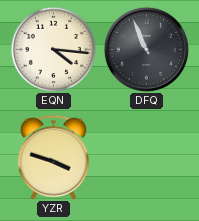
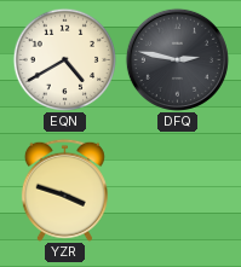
EQN: 4:16 -> 4:40
DFQ: 10:56 -> 2:47
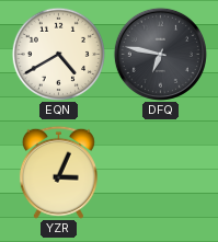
DFQ: 2:47 -> 6:47
YZR: 3:48 -> 3:04
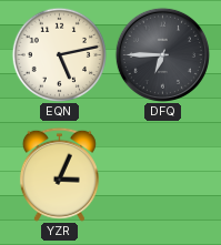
EQN: 4:40 -> 5:13
DFQ: 6:47 -> 6:45
